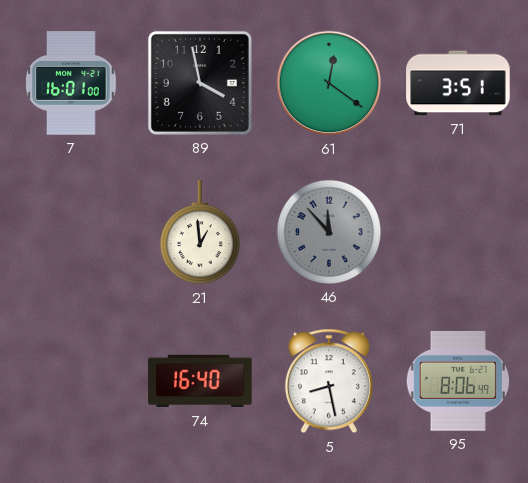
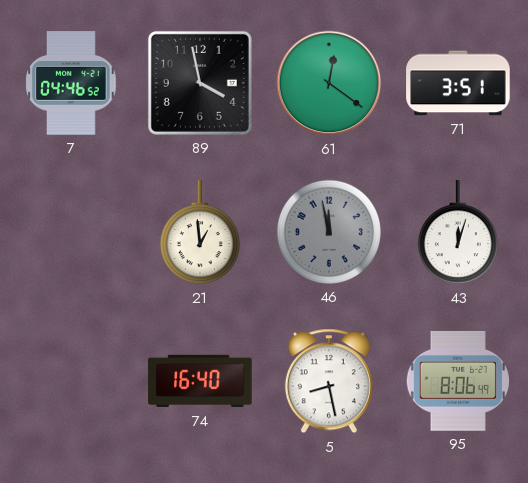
7: 16:01 -> 04:46
46: 11:53 -> 11:58
43: none -> 12:03
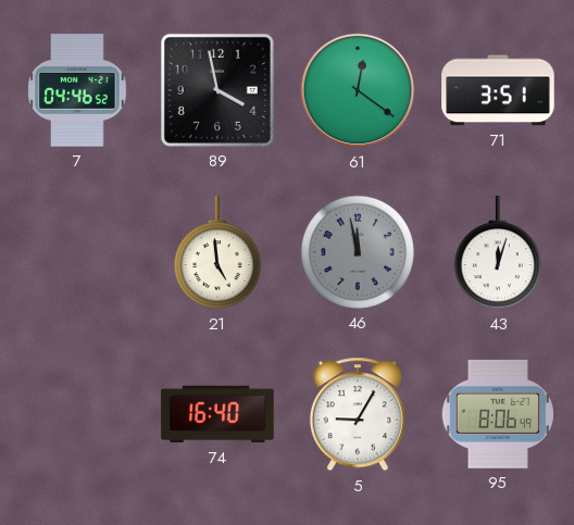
21: 12:59 -> 4:59
5: 8:28 -> 9:05
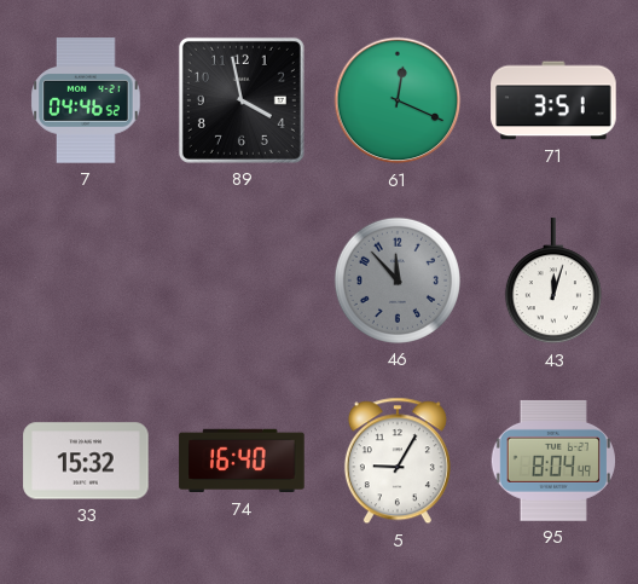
61: 12:21 -> 12:19
21: 4:59 -> none
46: 11:58 -> 11:53
33: none -> 15:32
95: 8:06 -> 8:04
